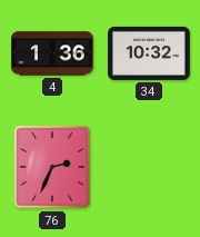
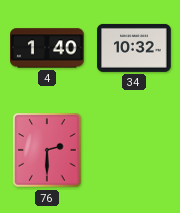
4: 1:36 -> 1:40
76: 2:34 -> 2:30
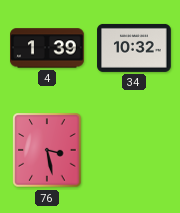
4: 1:40 -> 1:39
76: 2:30 -> 3:28
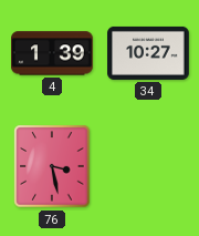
34: 10:32 -> 10:27
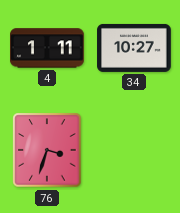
4: 1:39 -> 1:11
76: 3:28 -> 3:33
